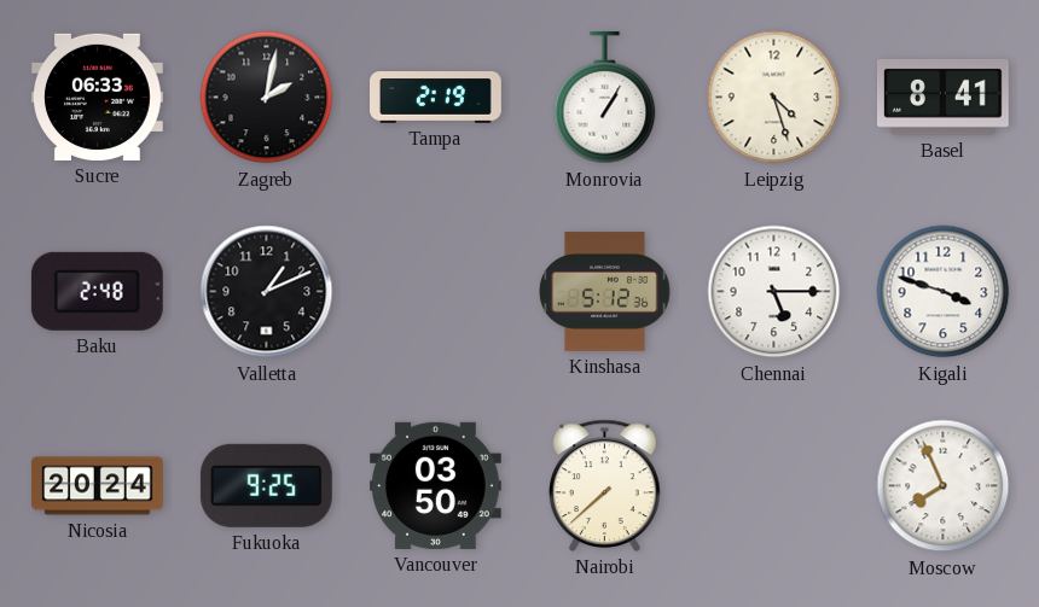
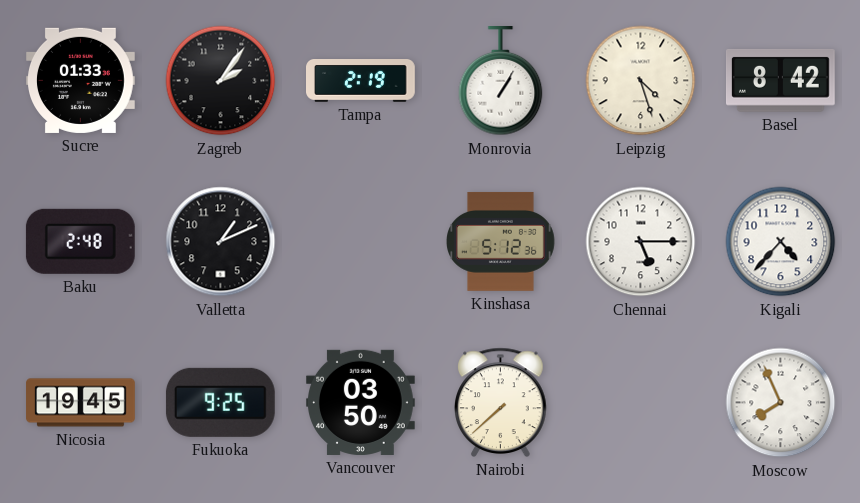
Sucre: 06:33 -> 01:33
Zagreb: 2:02 -> 2:06
Basel: 8:41 -> 8:42
Kigali: 3:48 -> 4:37
Nicosia: 20:24 -> 19:45
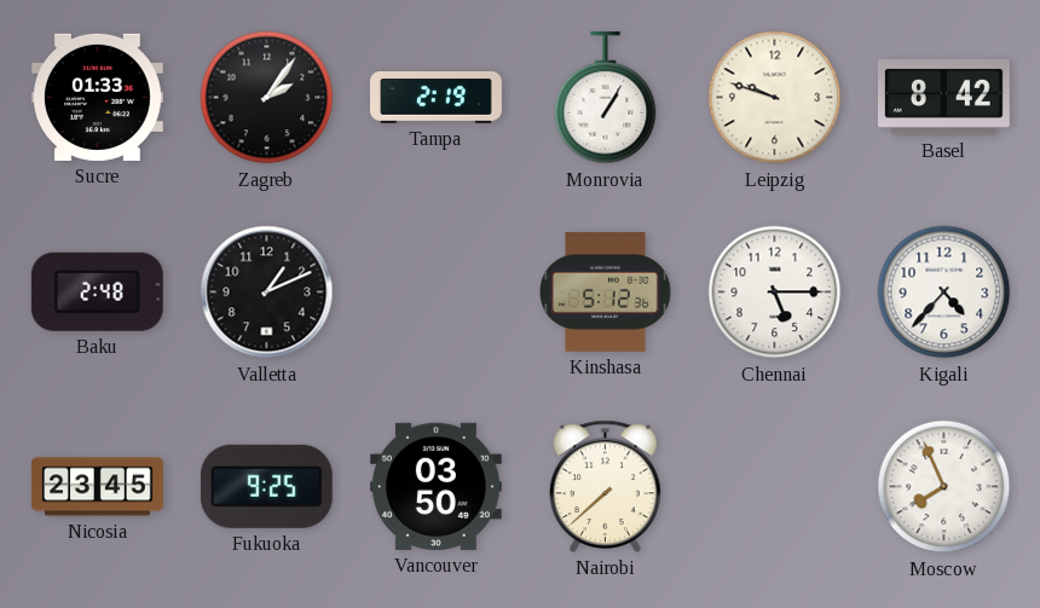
Leipzig: 4:27 -> 9:48
Nicosia: 19:45 -> 23:45
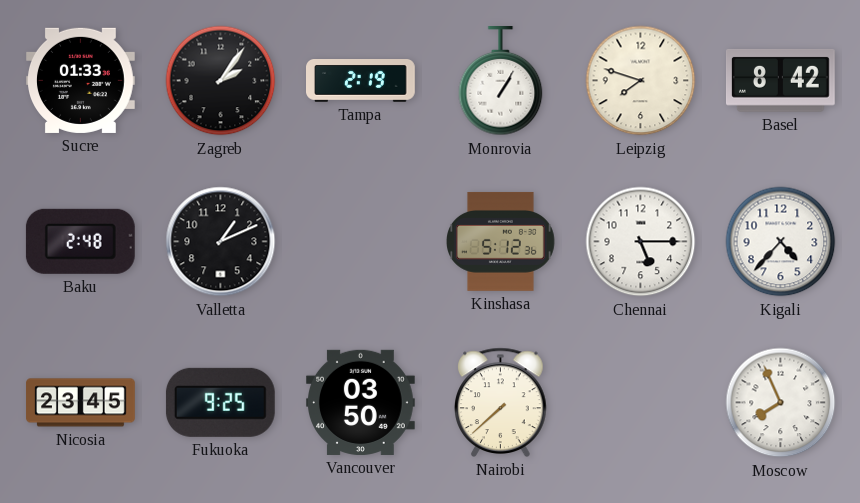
Leipzig: 9:48 -> 7:48
